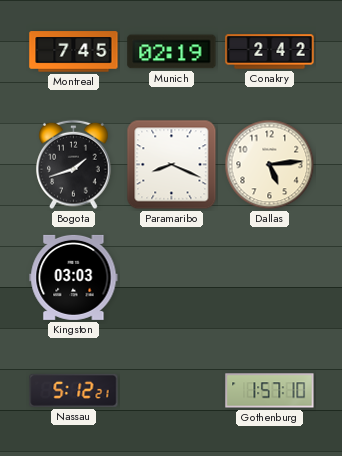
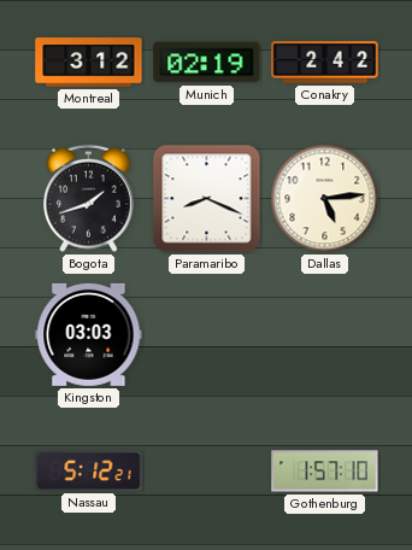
Montreal: 7:45 -> 3:12
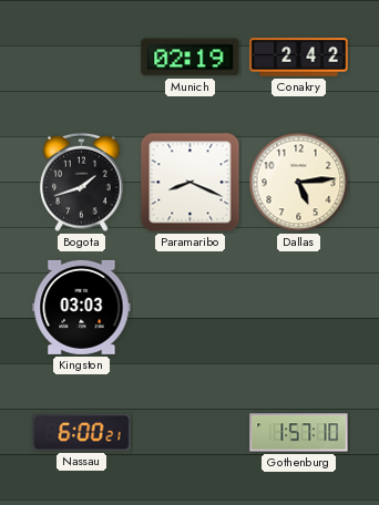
Montreal: 3:12 -> none
Nassau: 5:12 -> 6:00
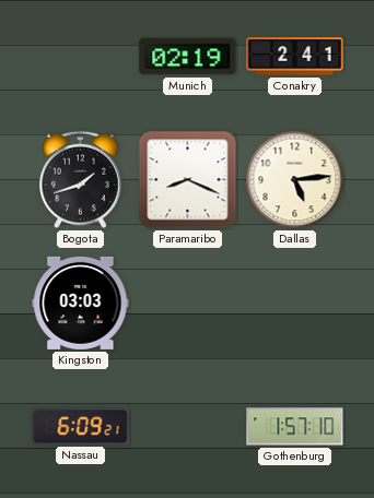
Conakry: 2:42 -> 2:41
Nassau: 6:00 -> 6:09
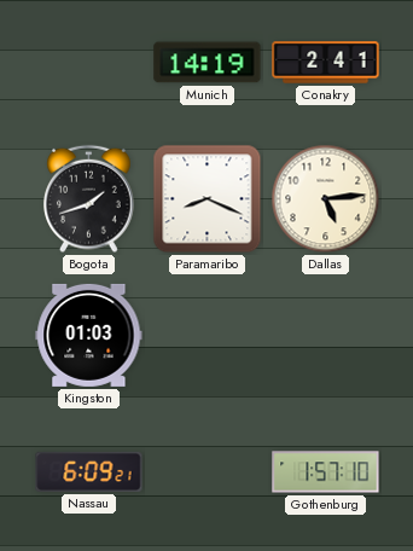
Munich: 02:19 -> 14:19
Kingston: 03:03 -> 01:03
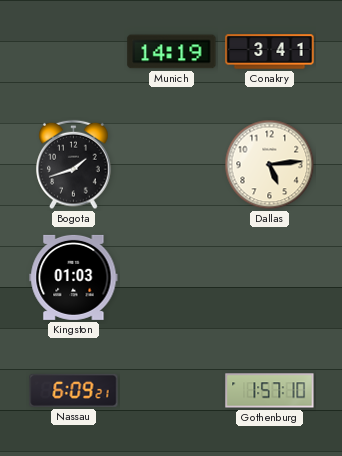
Conakry: 2:41 -> 3:41
Paramaribo: 8:19 -> none
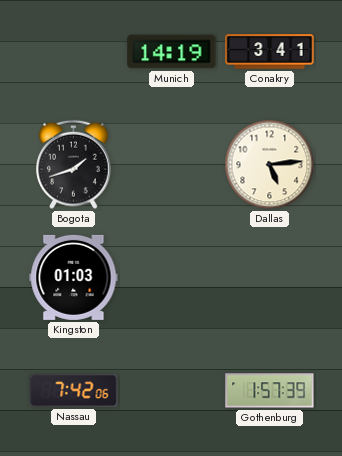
Nassau: 6:09 -> 7:42
Gothenburg: 1:57:10 -> 1:57:39
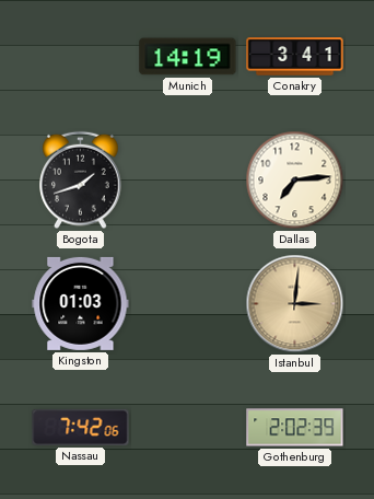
Dallas: 5:14 -> 7:14
Istanbul: none -> 3:01
Gothenburg: 1:57 -> 2:02
